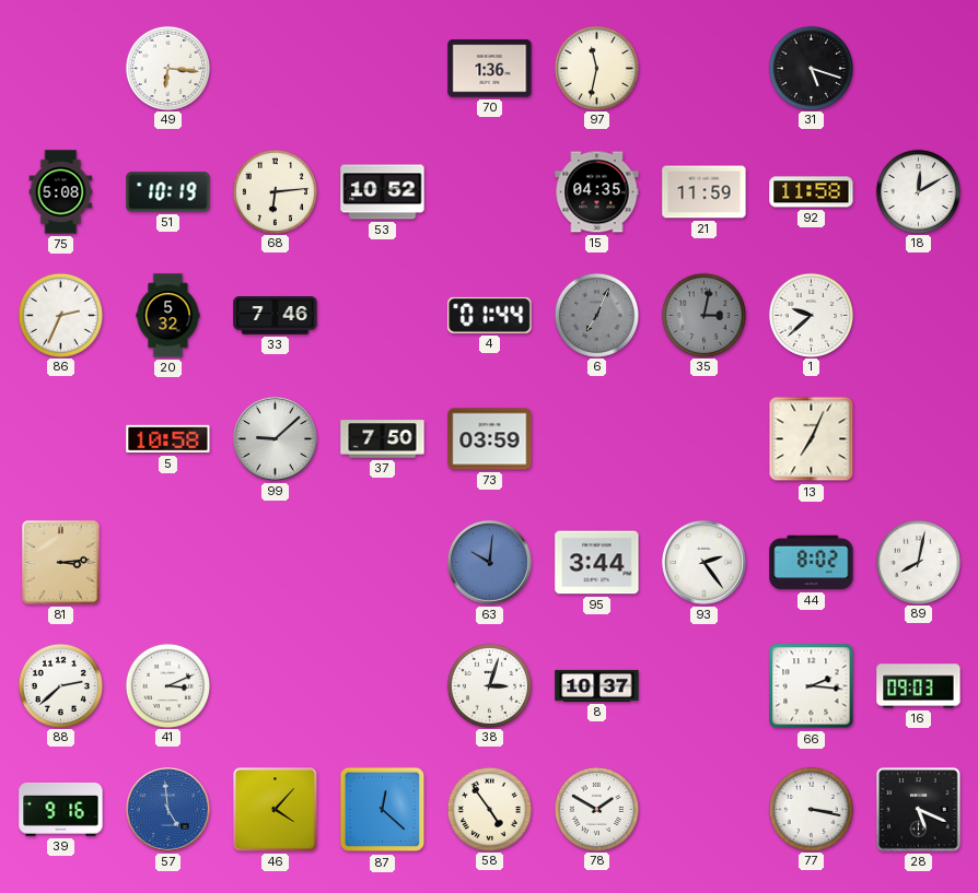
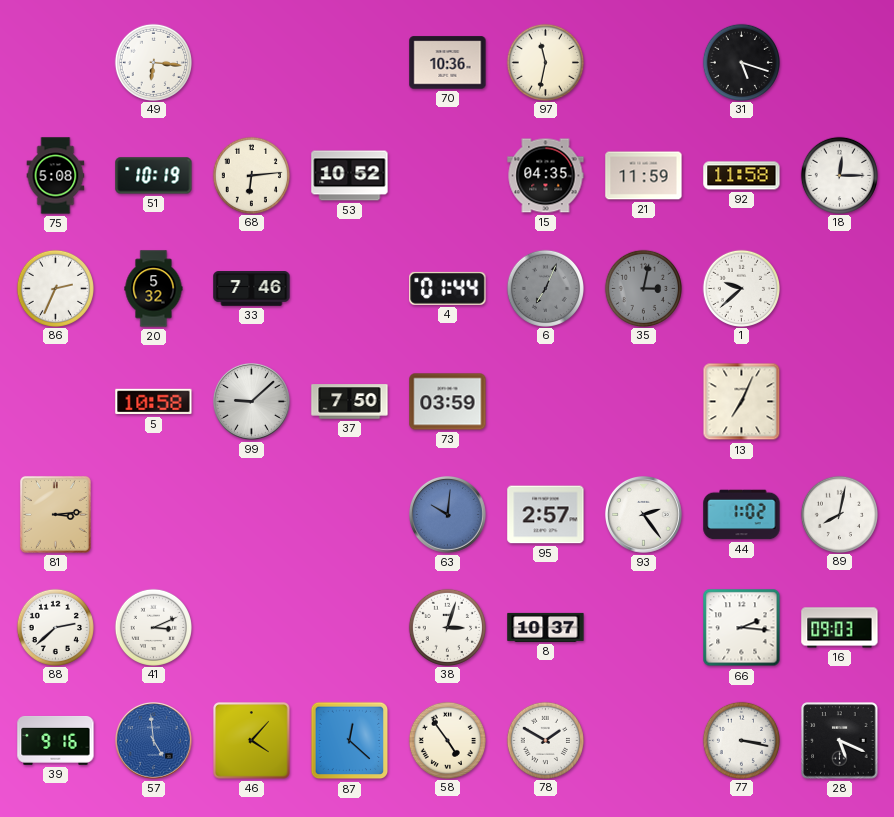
70: 1:36 -> 10:36
18: 12:10 -> 12:15
95: 3:44 -> 2:57
44: 8:02 -> 1:02
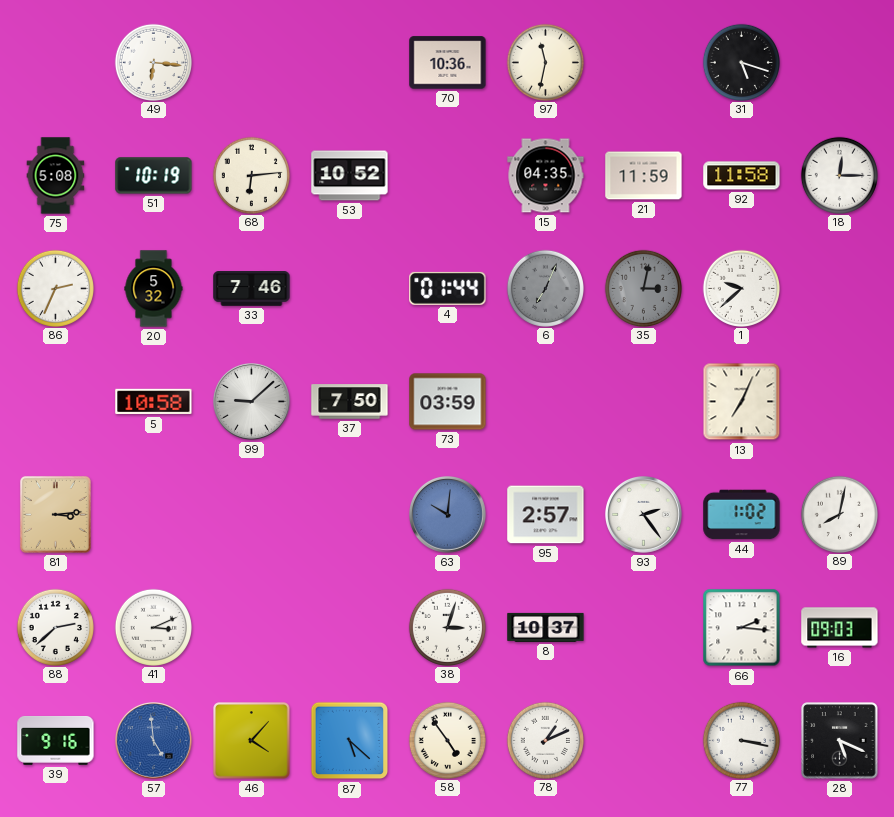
87: 12:22 -> 5:22
78: 1:50 -> 1:11
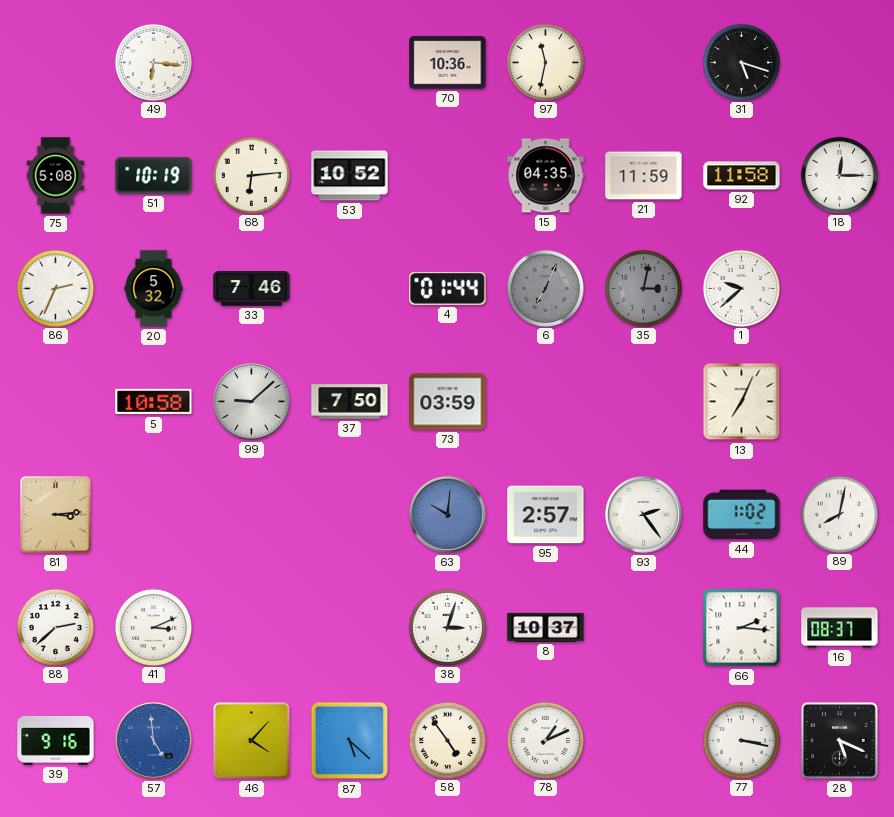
16: 09:03 -> 08:37
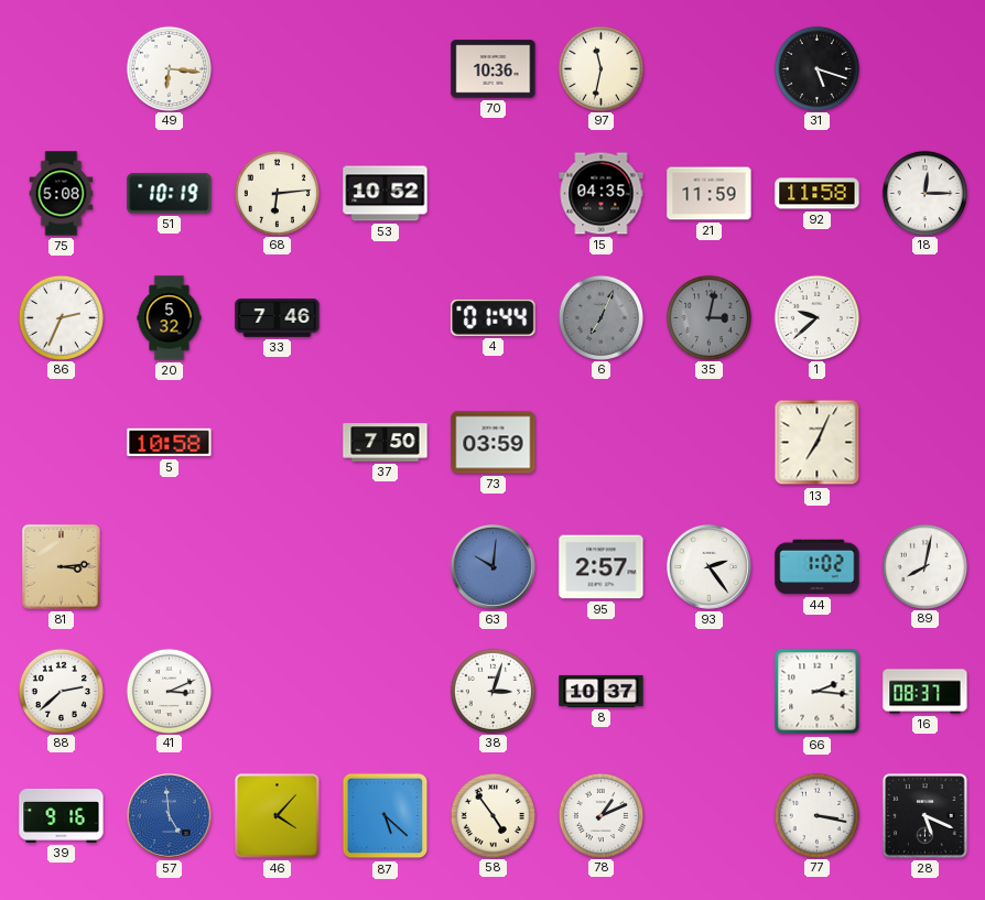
99: 9:08 -> none
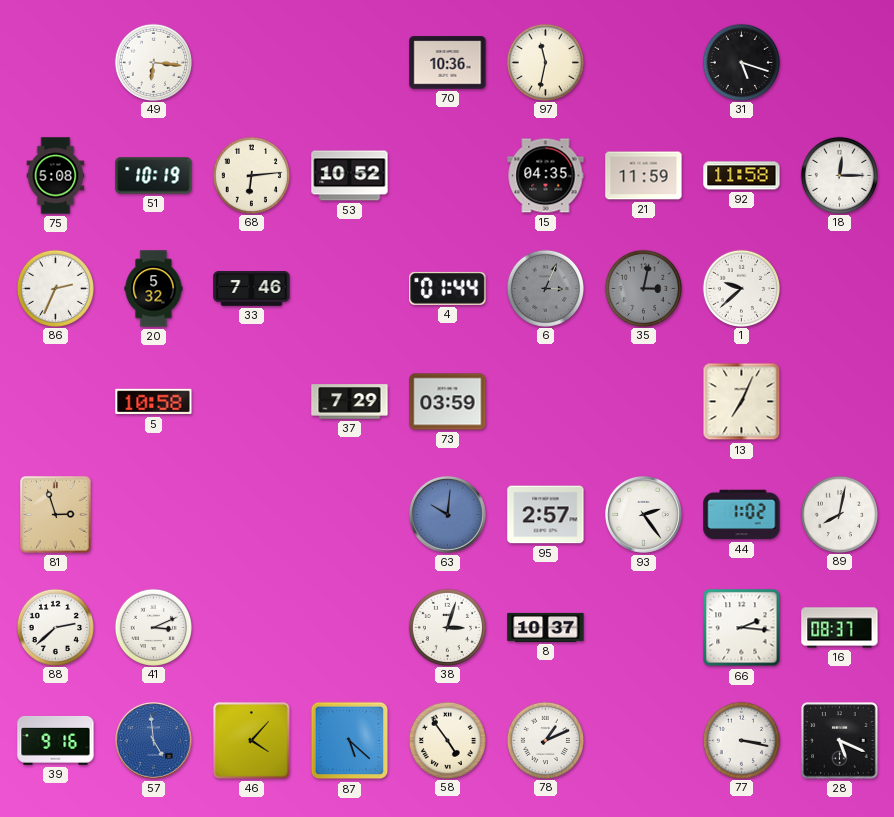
6: 7:04 -> 3:04
37: 7:50 -> 7:29
81: 3:14 -> 2:57
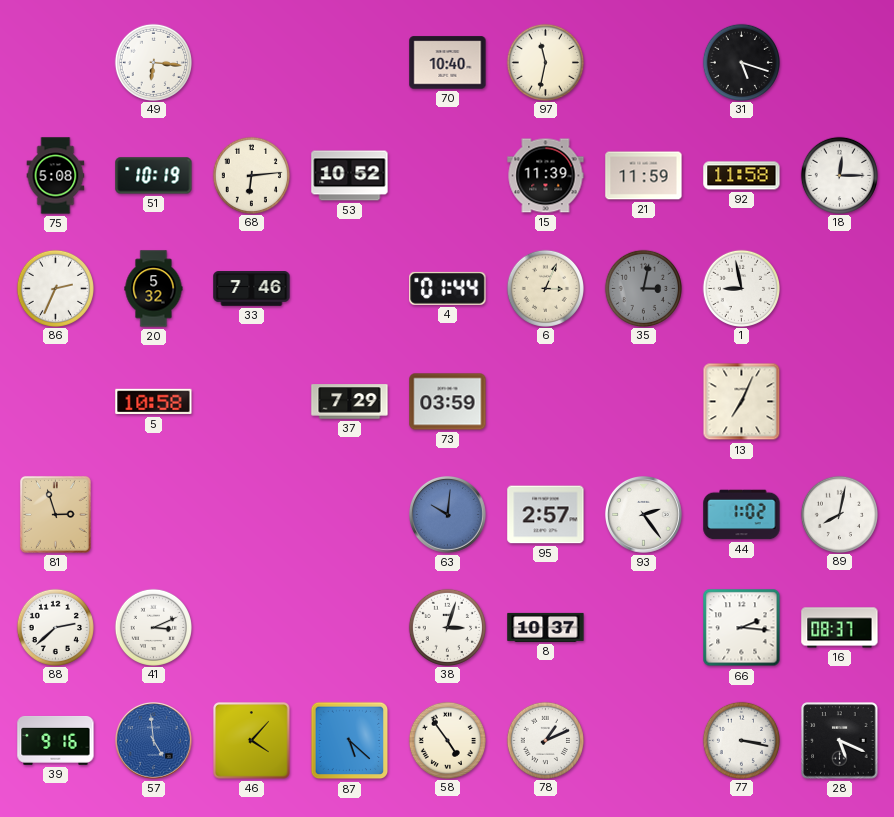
70: 10:36 -> 10:40
15: 04:35 -> 11:39
6 dial: grey -> cream
1: 9:38 -> 8:58
